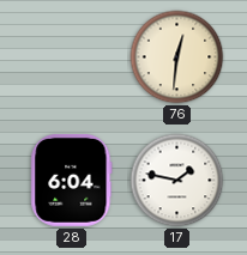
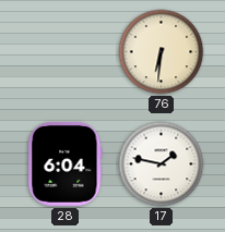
76: 12:31 -> 6:31
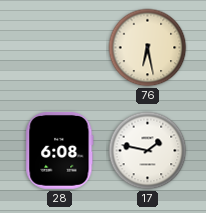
76: 6:31 -> 6:28
28: 6:04 -> 6:08
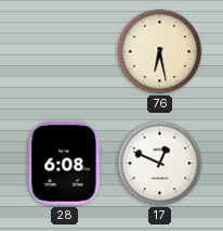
17: 1:47 -> 12:49
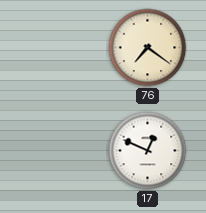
76: 6:28 -> 7:21
28: 6:08 -> none
